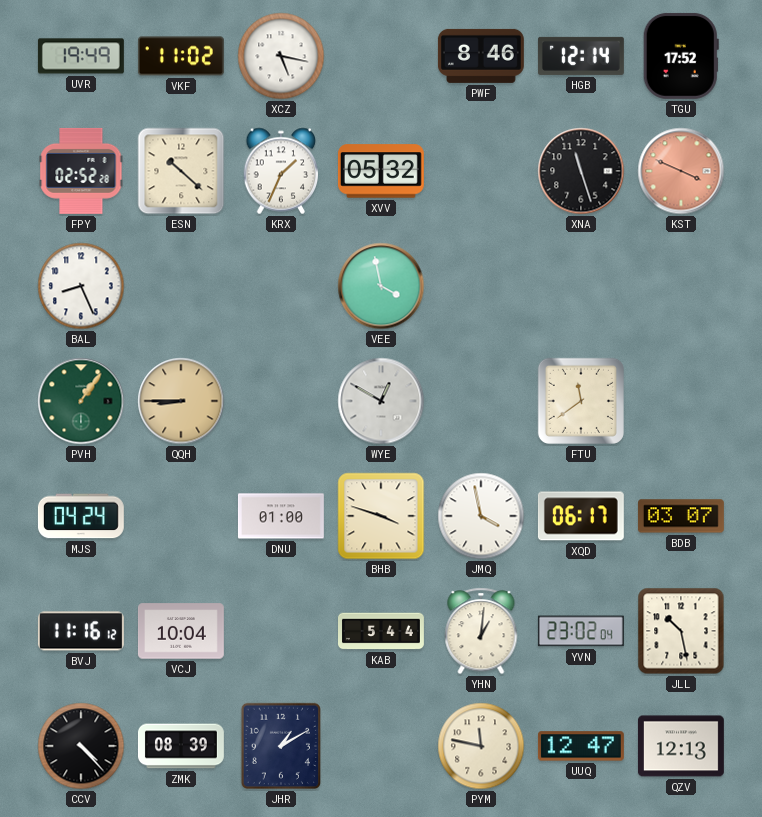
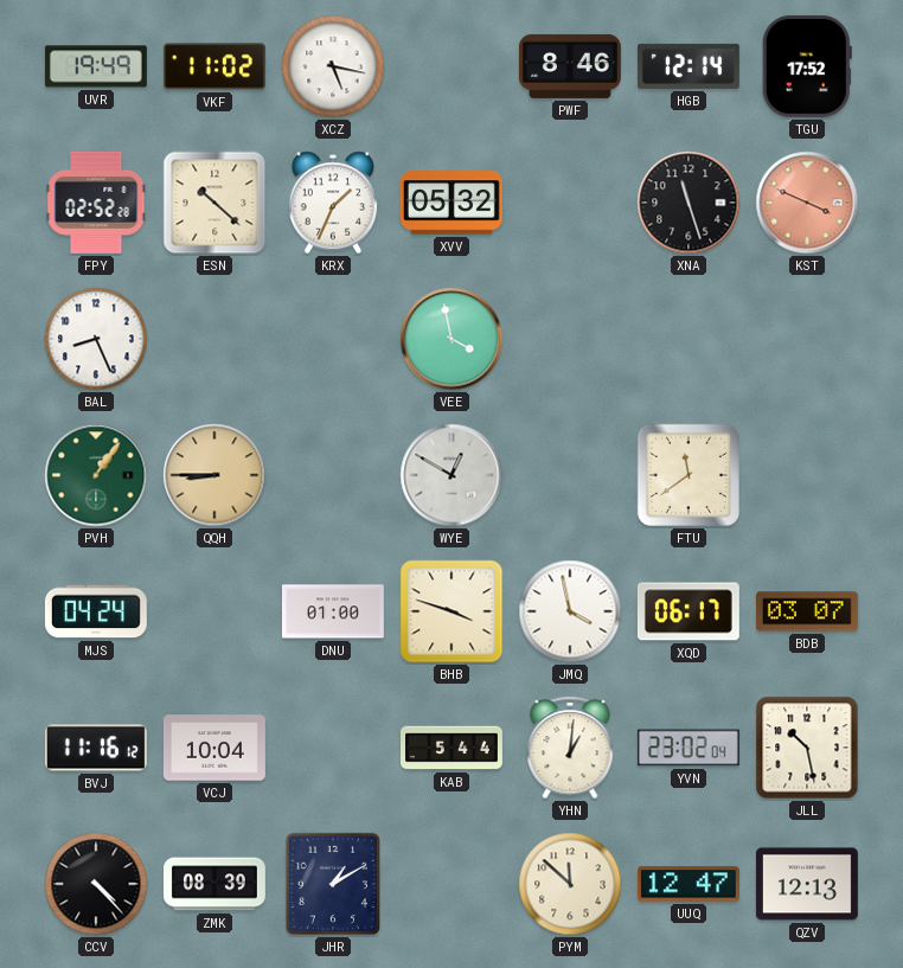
PYM: 11:47 -> 11:52
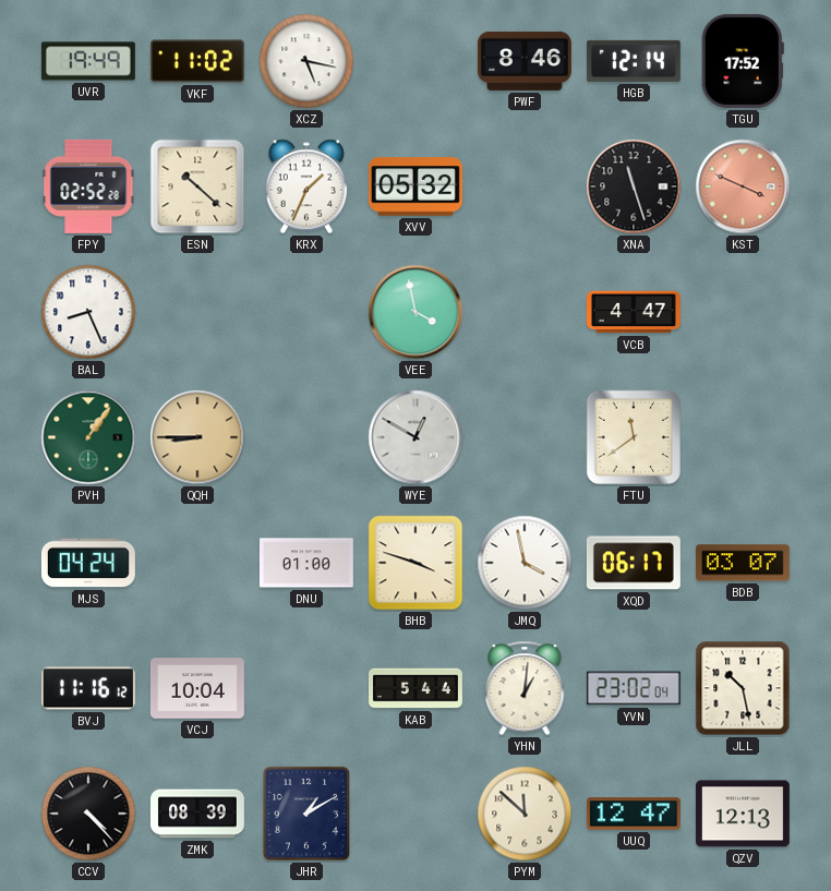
VCB: none -> 4:47
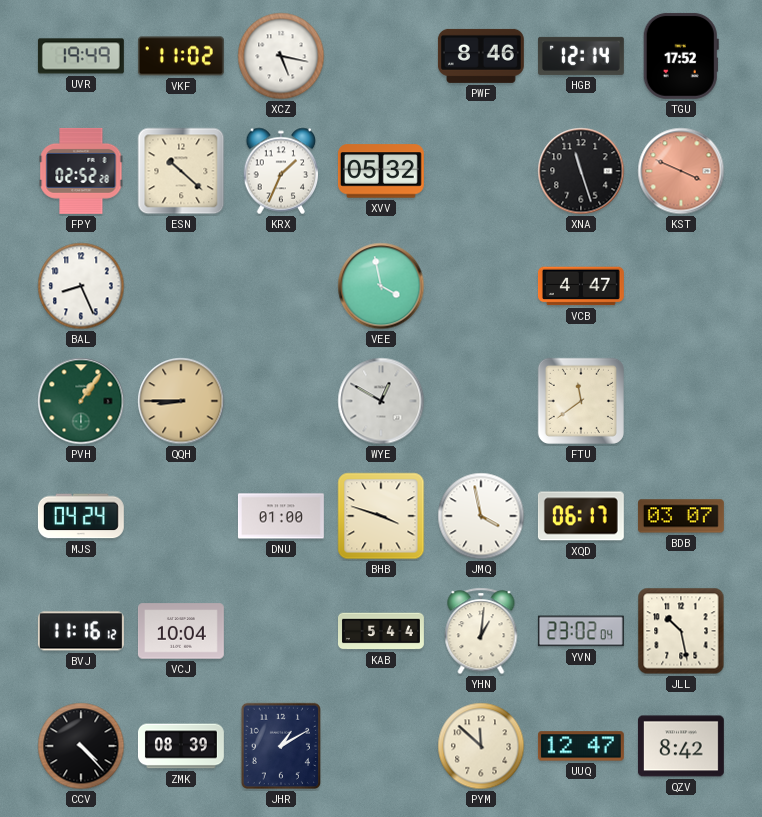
QZV: 12:13 -> 8:42
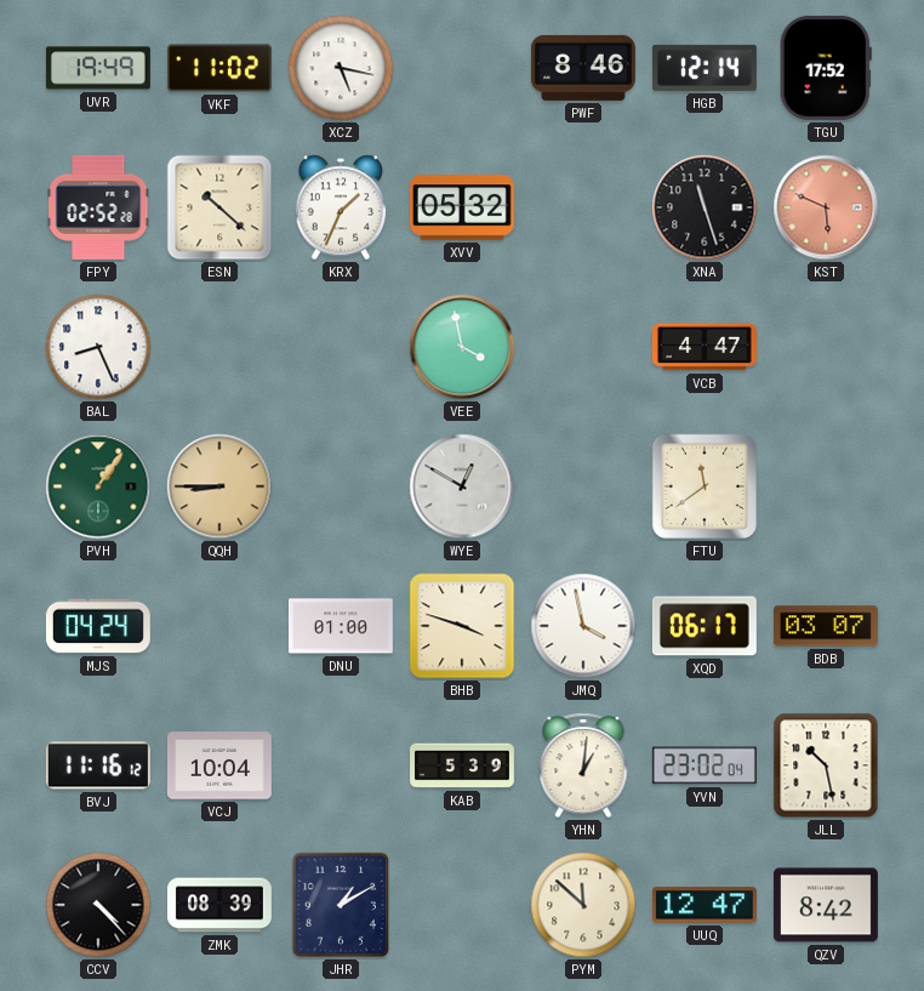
KST: 3:49 -> 5:49
KAB: 5:44 -> 5:39
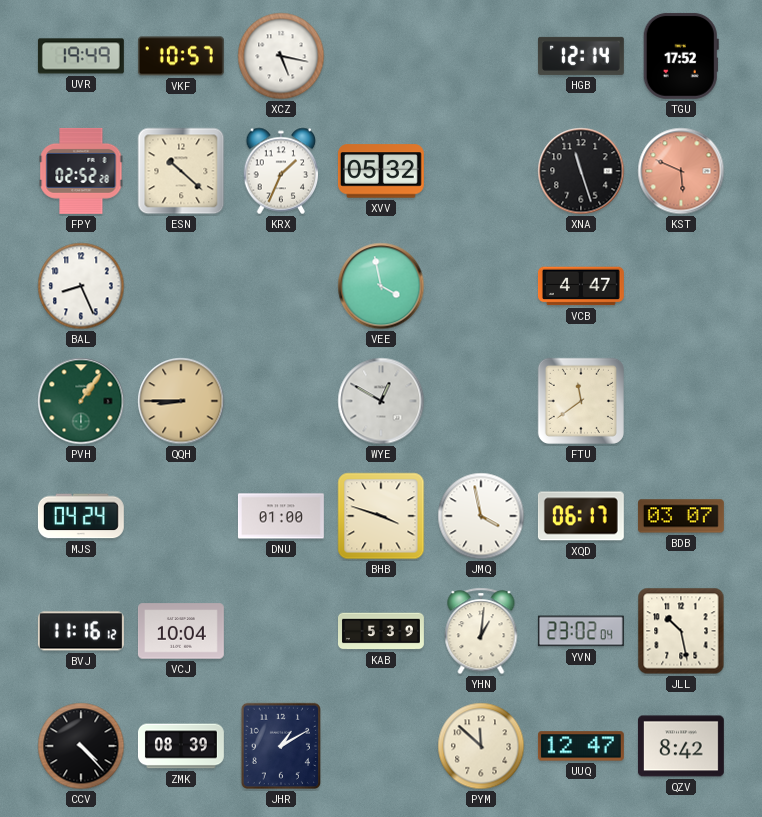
VKF: 11:02 -> 10:57
PWF: 8:46 -> none
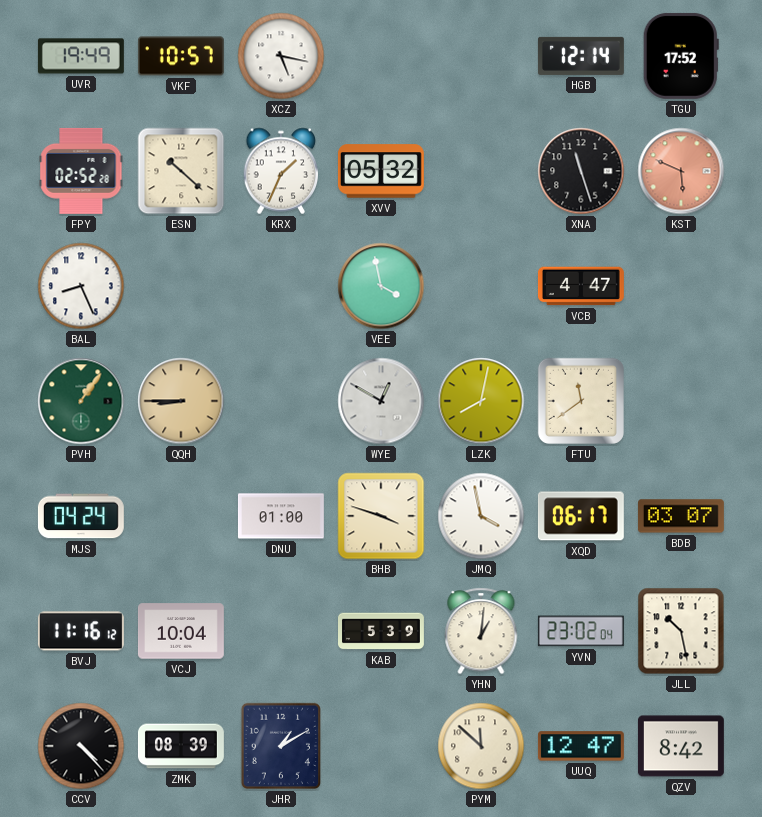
LZK: none -> 8:02
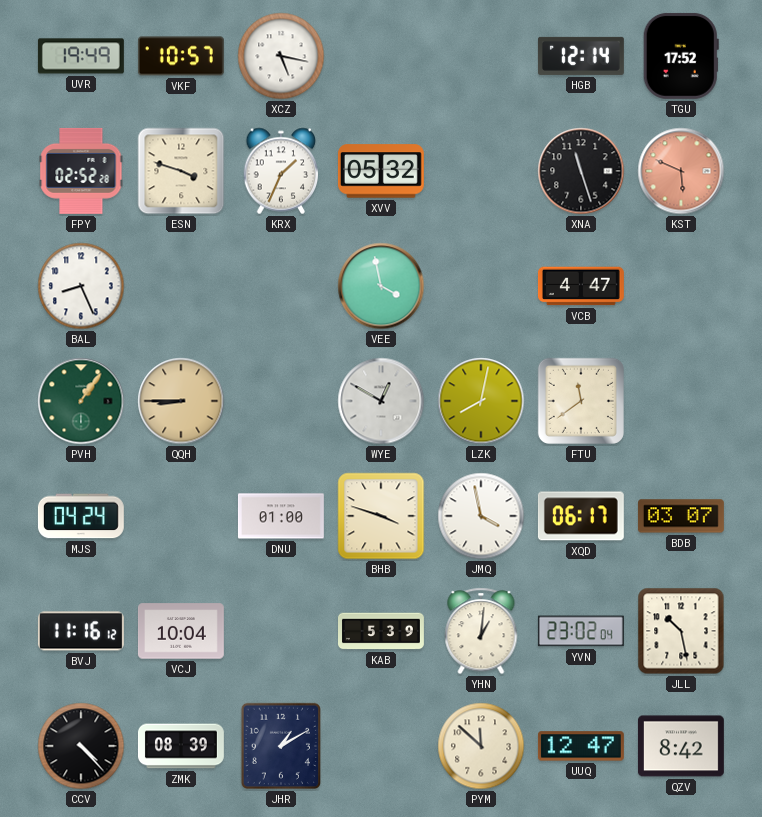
ESN: 10:22 -> 3:48
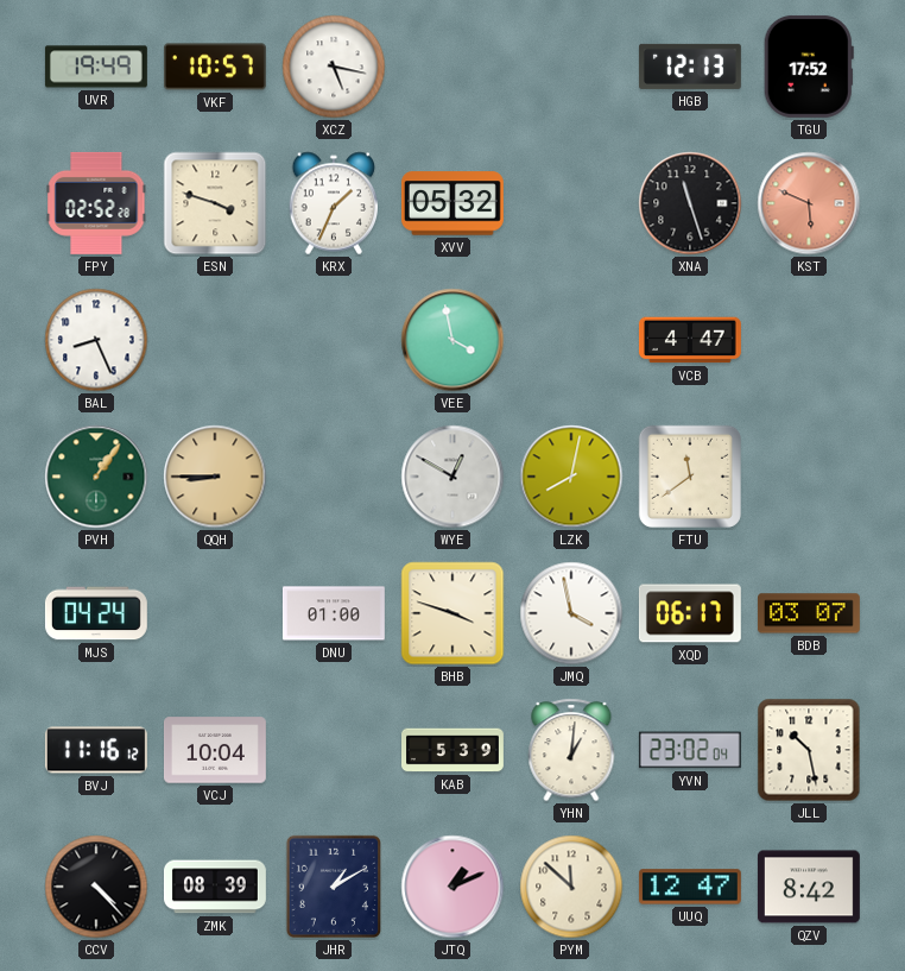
HGB: 12:14 -> 12:13
JTQ: none -> 1:11
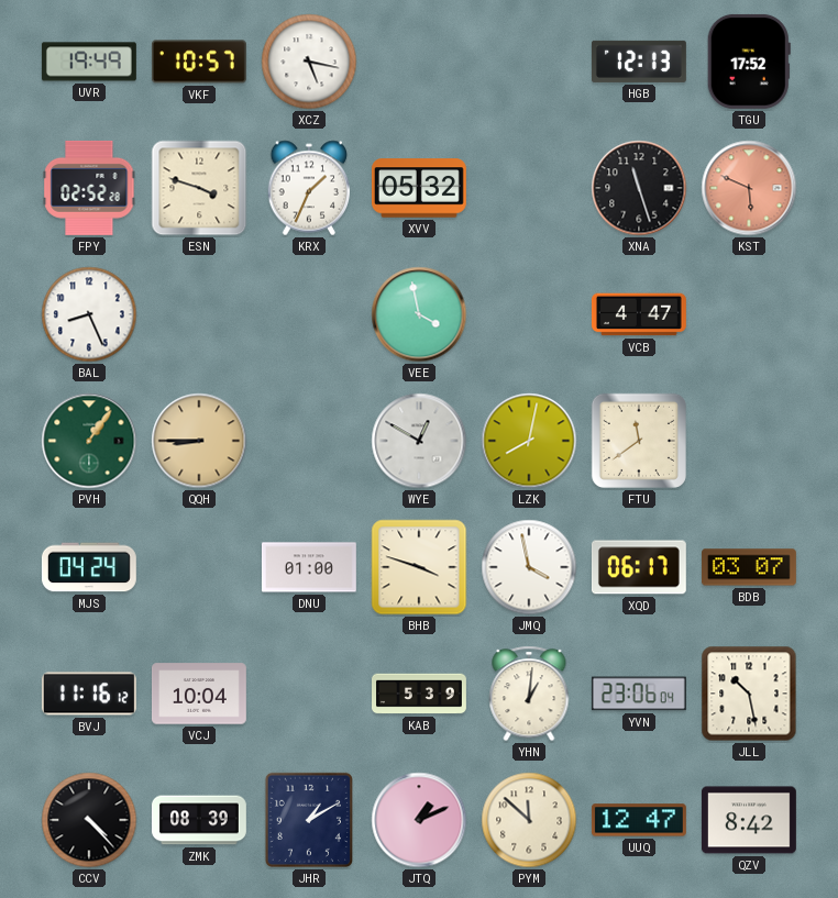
YVN: 23:02 -> 23:06
